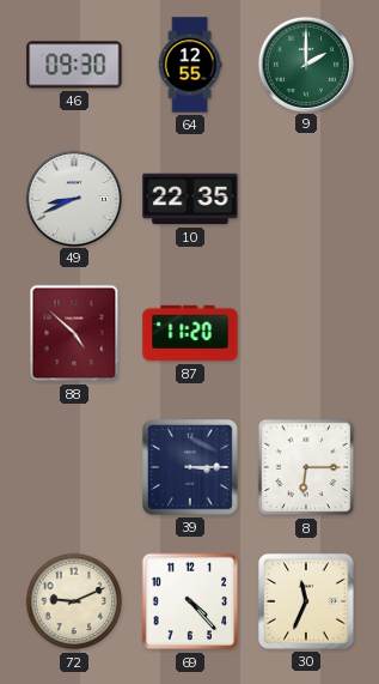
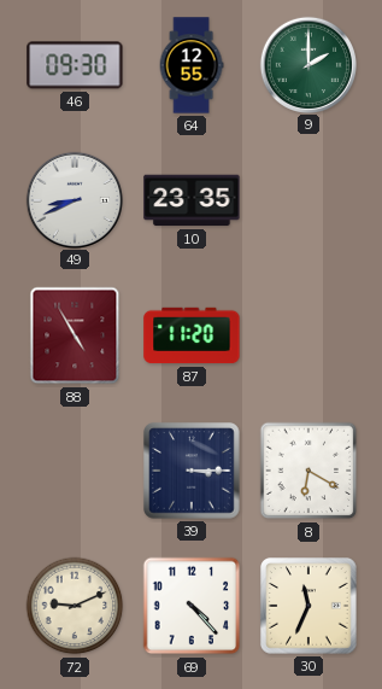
10: 22:35 -> 23:35
88: 4:52 -> 4:55
8: 6:15 -> 6:20
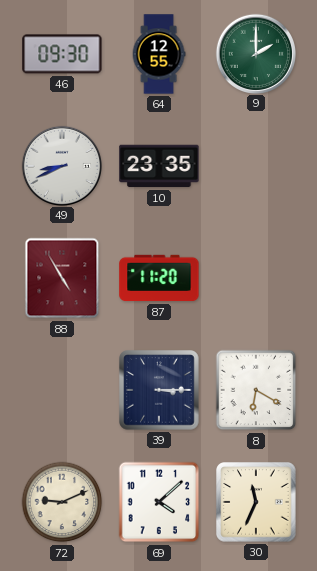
69: 4:23 -> 4:08
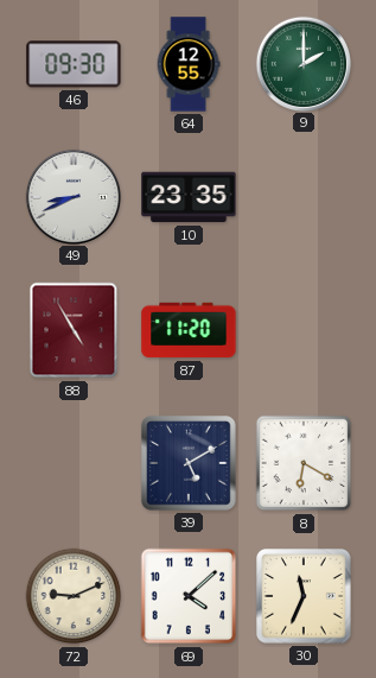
39: 3:15 -> 5:10
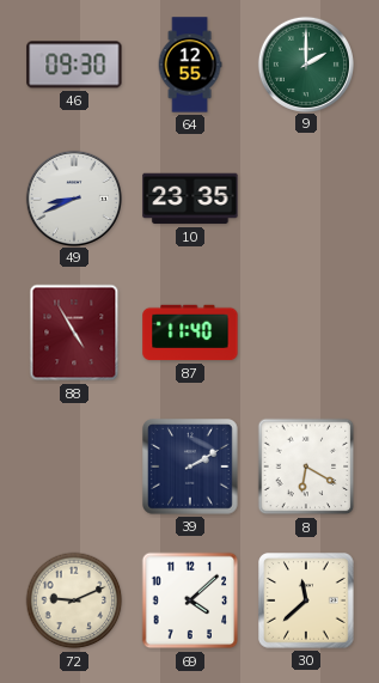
87: 11:20 -> 11:40
39: 5:10 -> 2:10
30: 11:34 -> 11:38
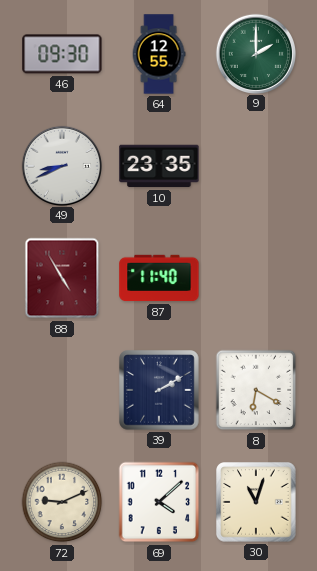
30: 11:38 -> 11:03
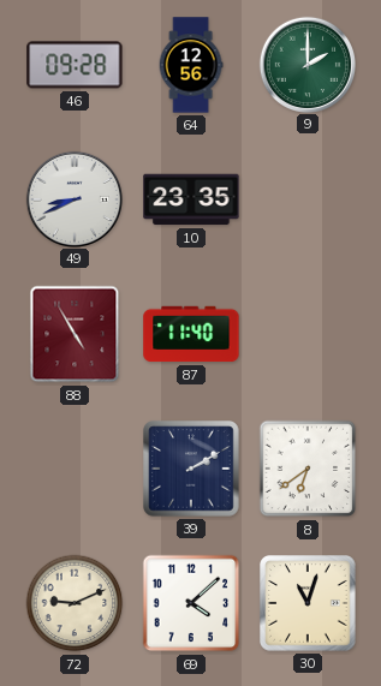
46: 09:30 -> 09:28
64: 12:55 -> 12:56
8: 6:20 -> 6:39
